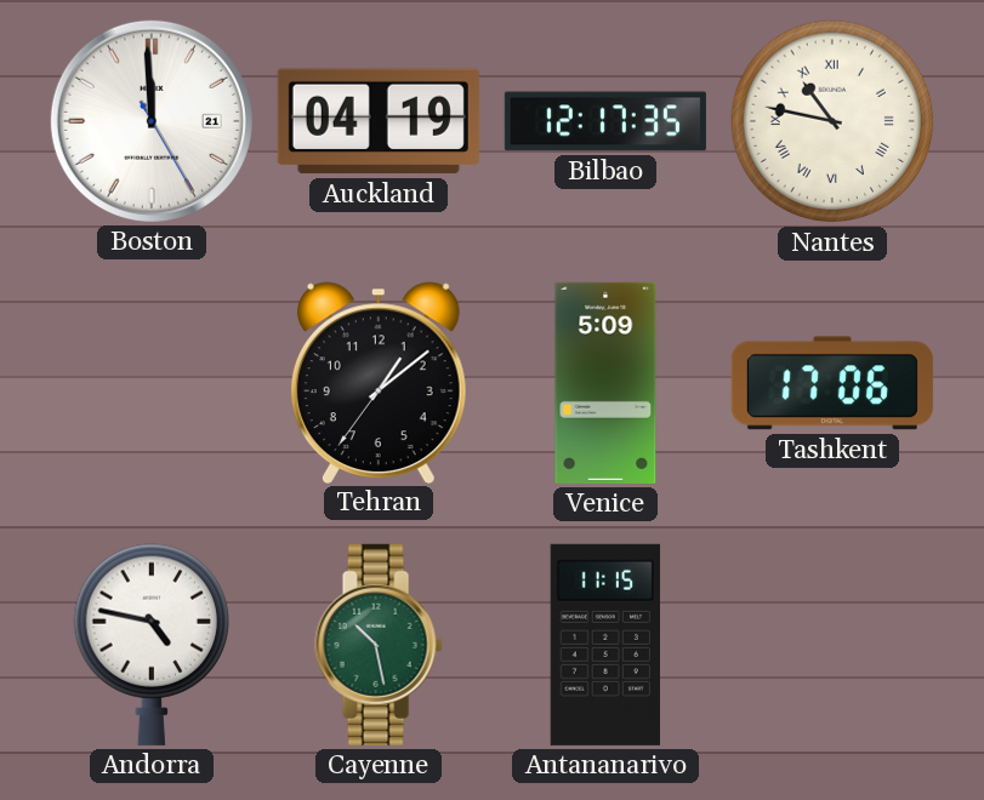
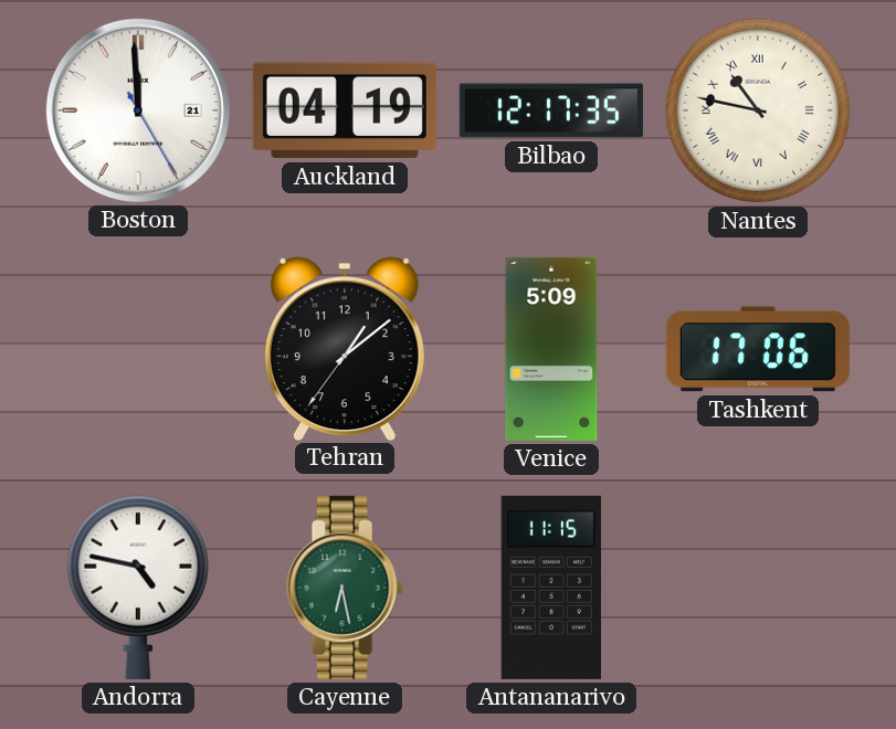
Cayenne: 10:28 -> 6:28
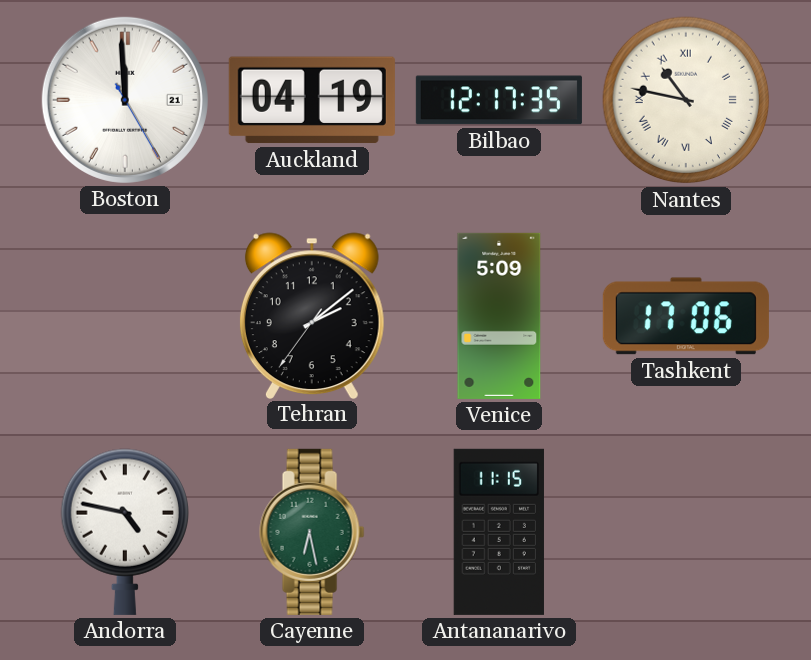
Tehran: 1:08 -> 2:08
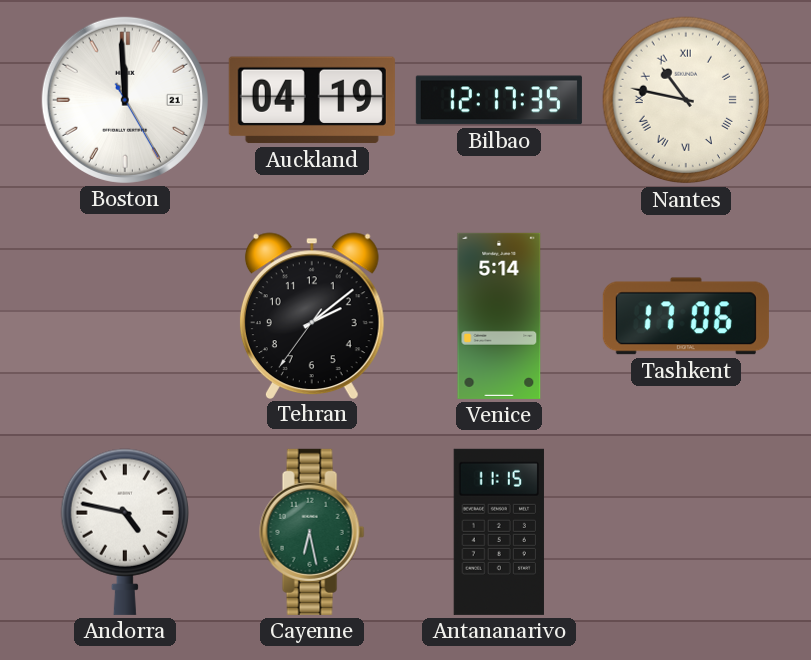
Venice: 5:09 -> 5:14
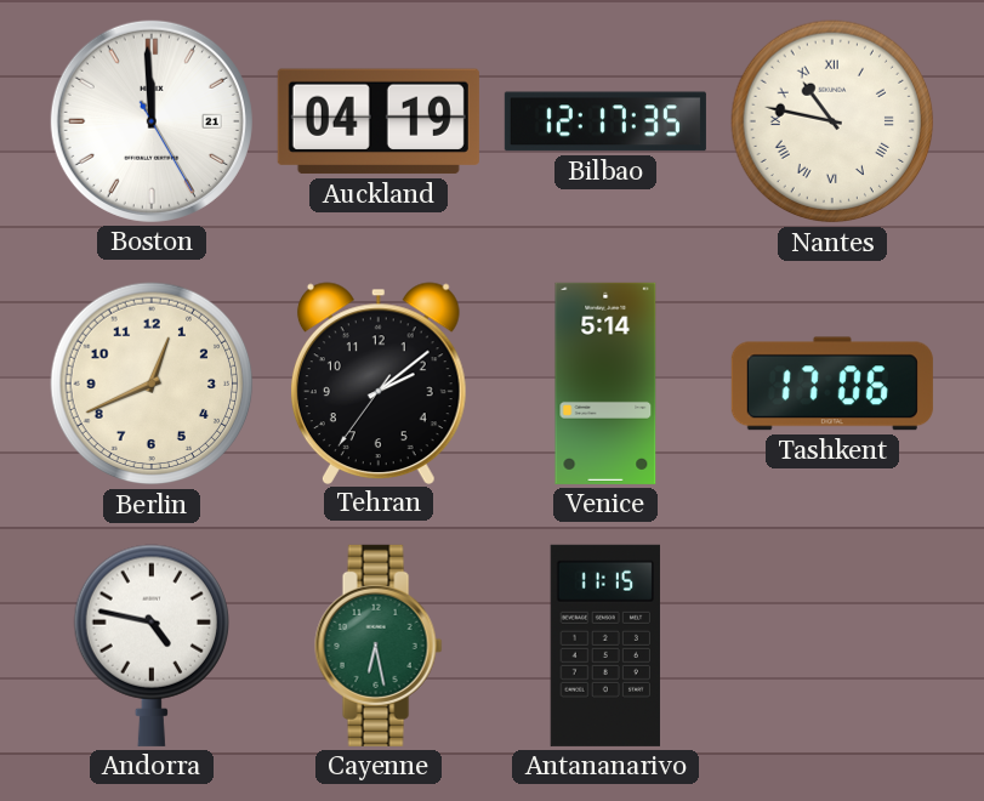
Berlin: none -> 12:41
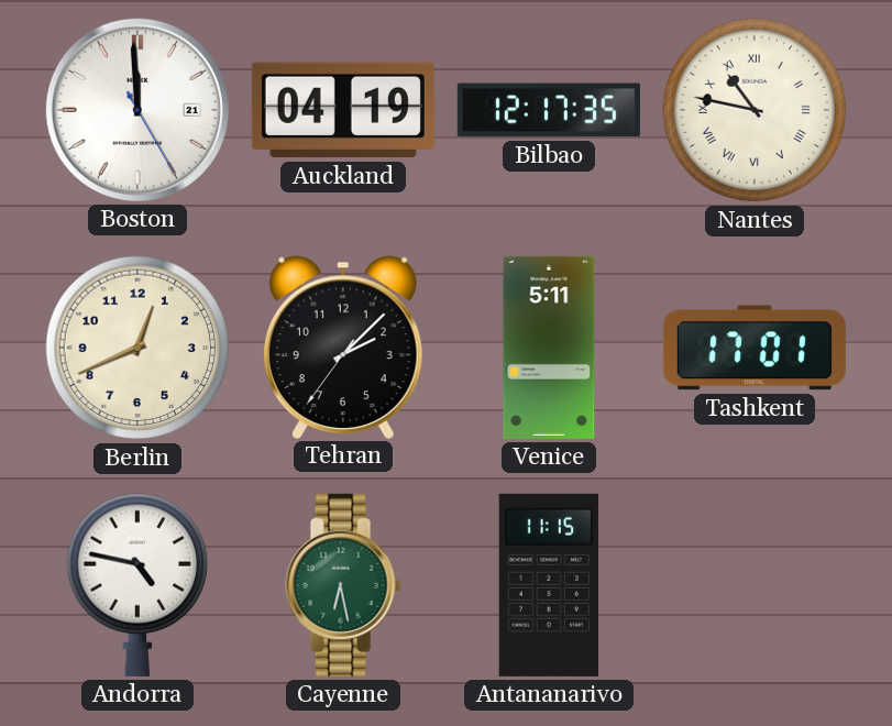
Tehran: 2:08 -> 2:07
Venice: 5:14 -> 5:11
Tashkent: 17:06 -> 17:01
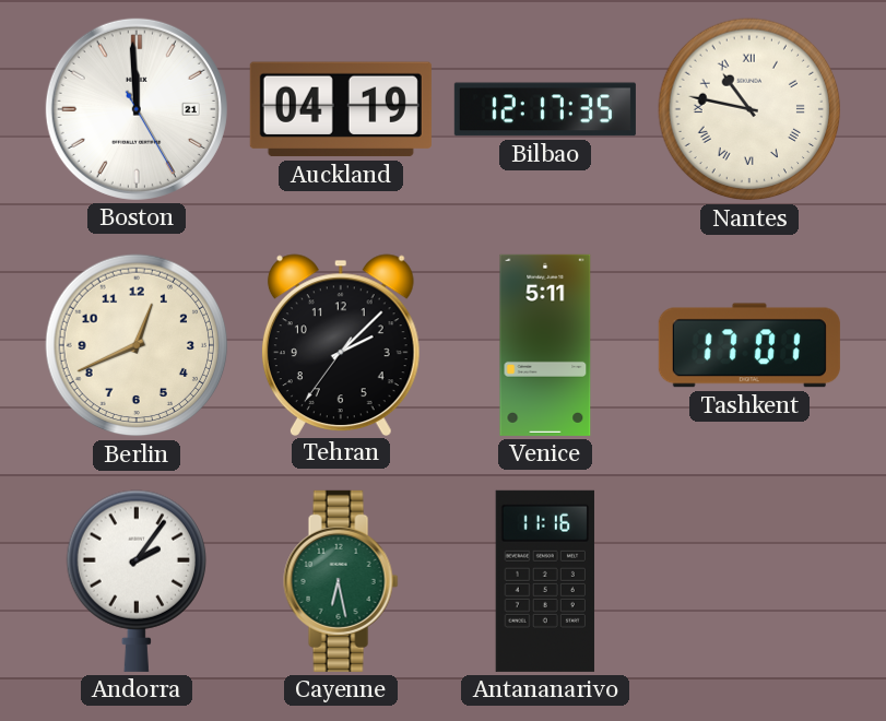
Andorra: 4:47 -> 2:06
Antananarivo: 11:15 -> 11:16
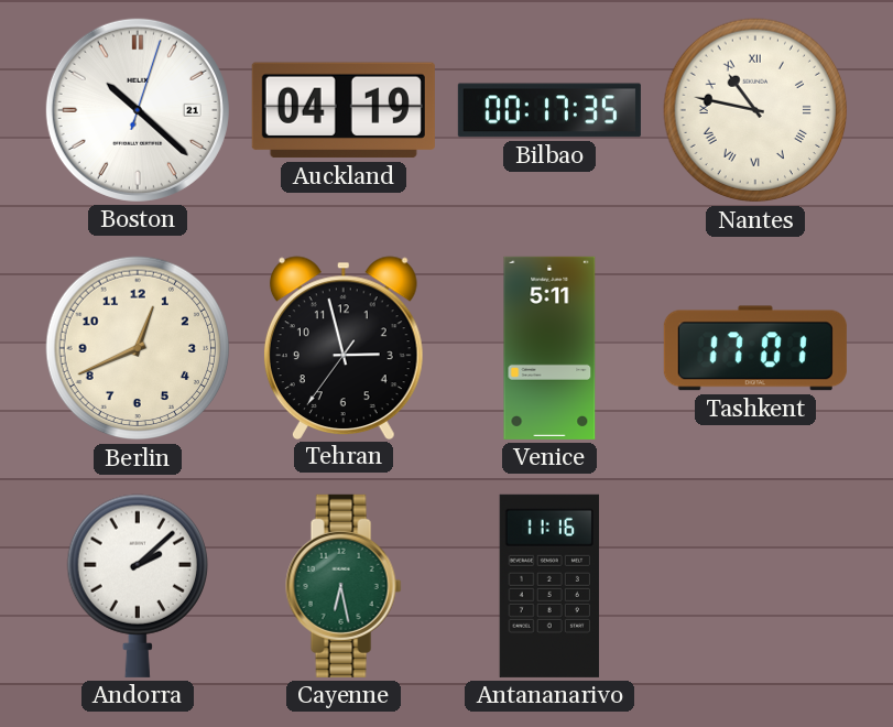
Boston: 11:59 -> 10:22
Bilbao: 12:17 -> 00:17
Tehran: 2:07 -> 2:57
Andorra: 2:06 -> 2:08
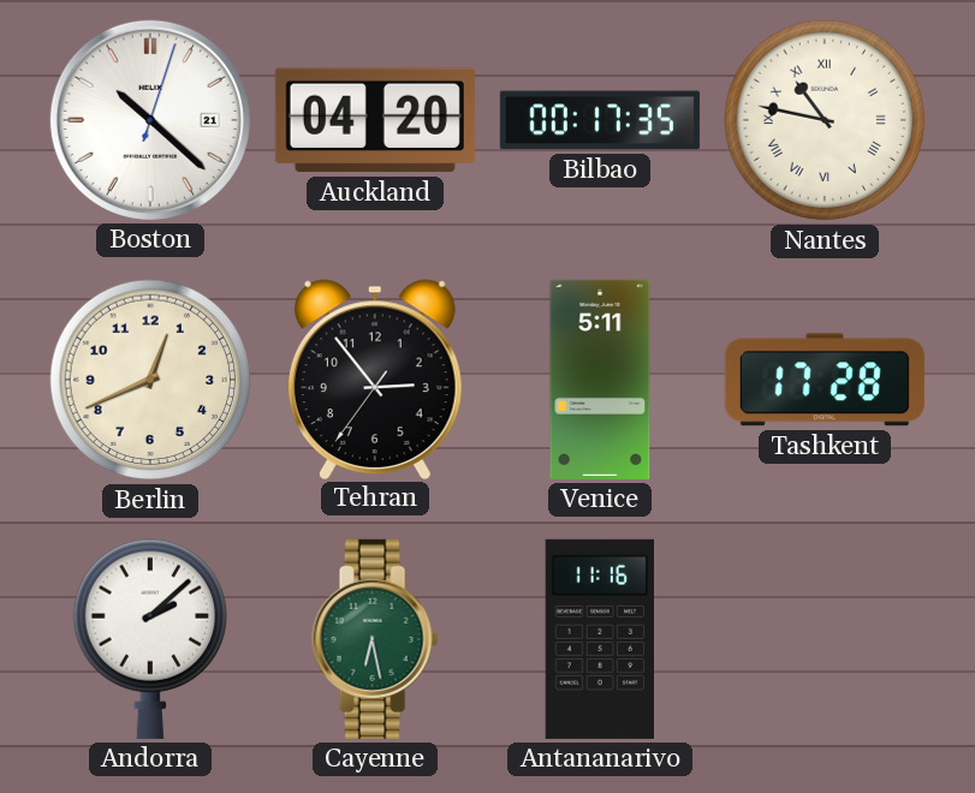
Auckland: 04:19 -> 04:20
Tehran: 2:57 -> 2:53
Tashkent: 17:01 -> 17:28
